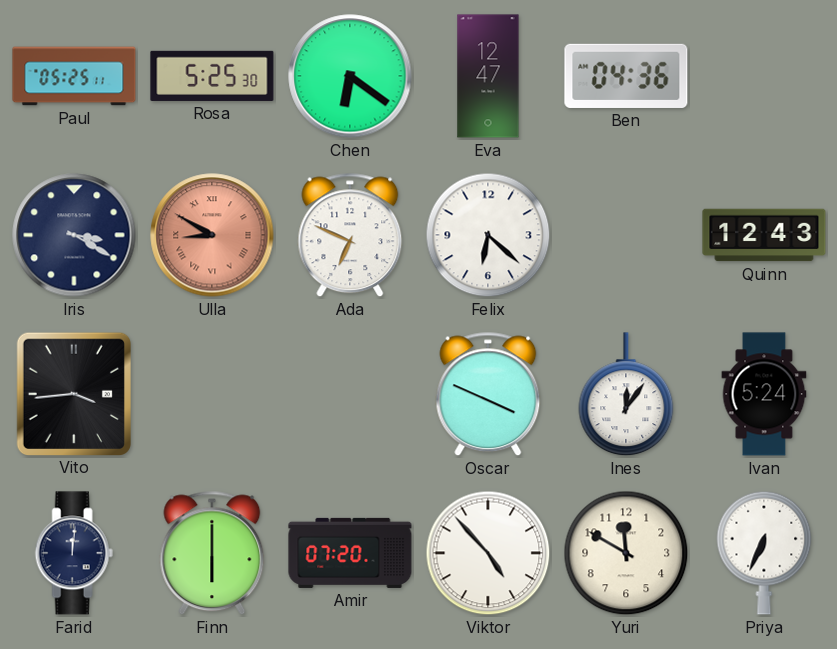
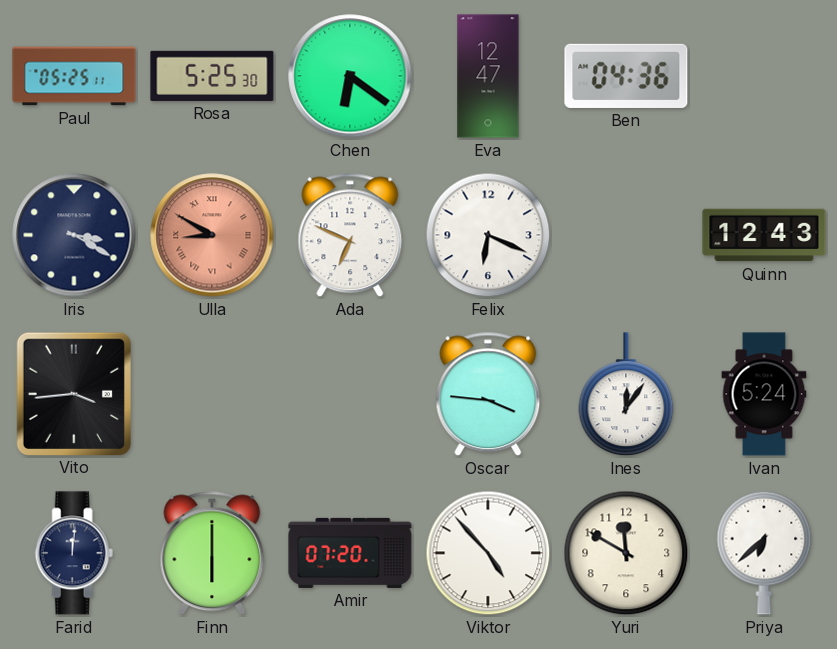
Felix: 6:22 -> 6:19
Oscar: 3:49 -> 3:46
Priya: 6:34 -> 6:38
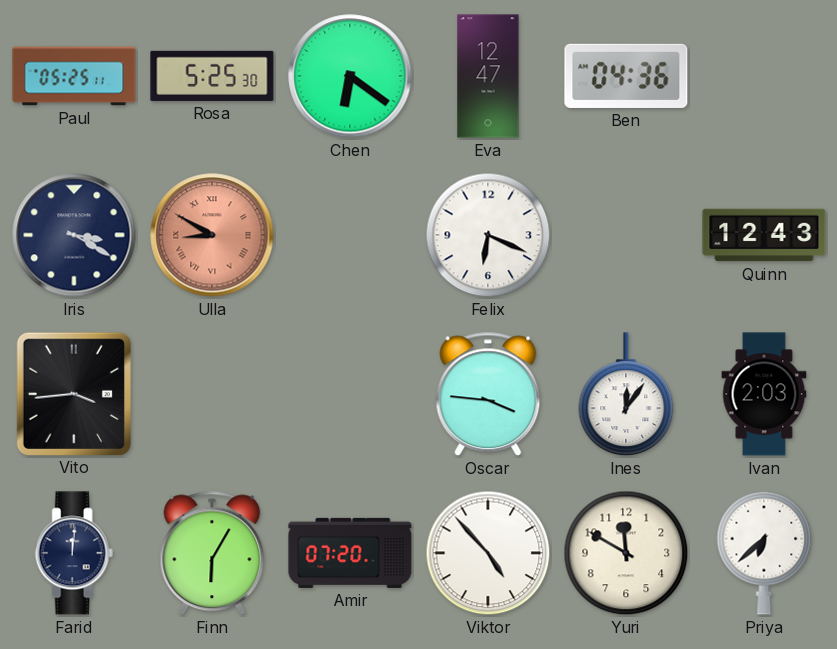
Ada: 6:49 -> none
Ivan: 5:24 -> 2:03
Finn: 6:00 -> 6:05
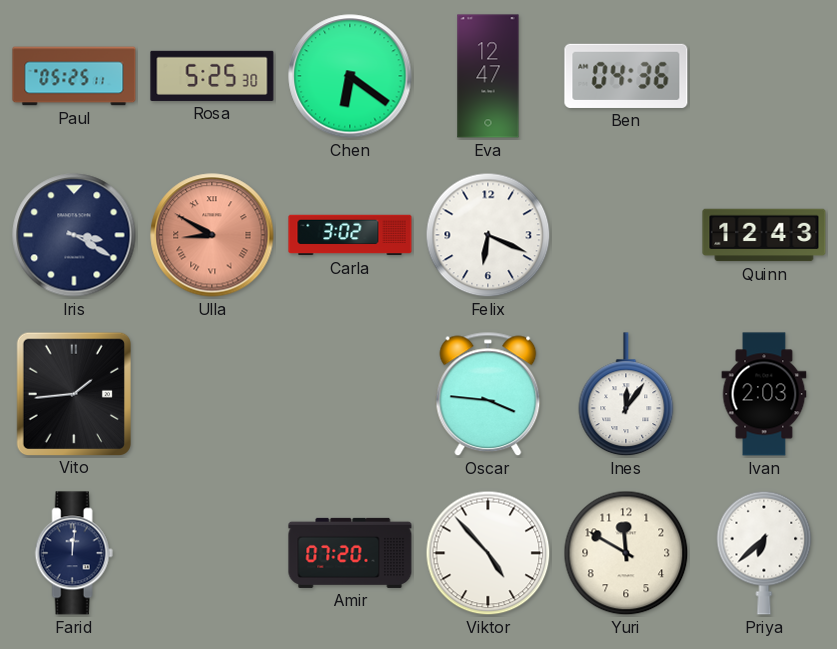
Carla: none -> 3:02
Vito: 3:44 -> 1:44
Finn: 6:05 -> none
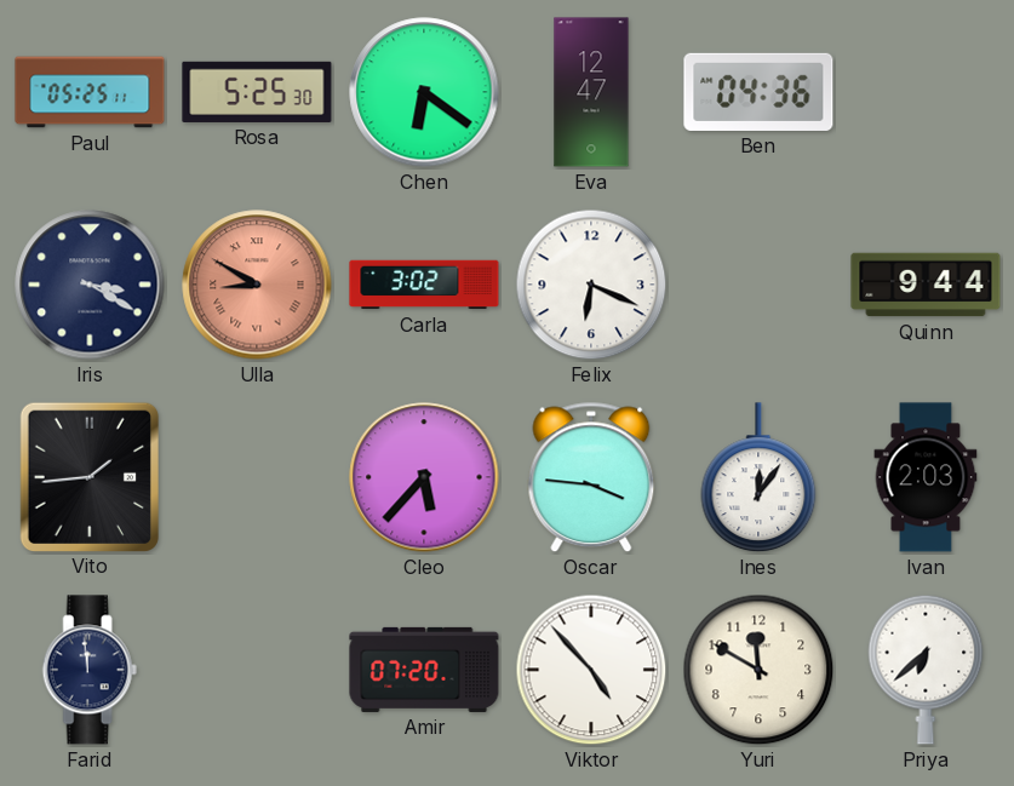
Quinn: 12:43 -> 9:44
Cleo: none -> 5:37
Farid: 12:01 -> 11:59
